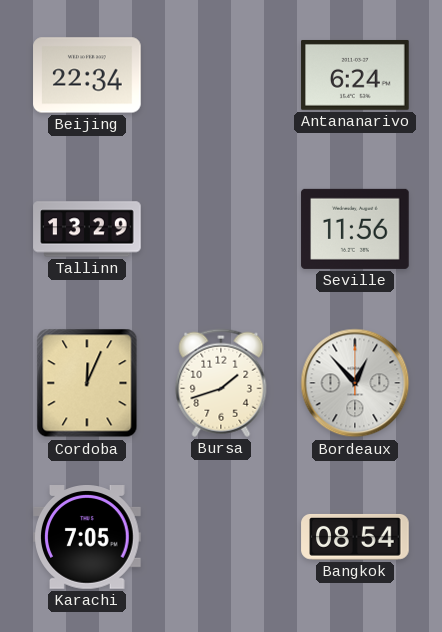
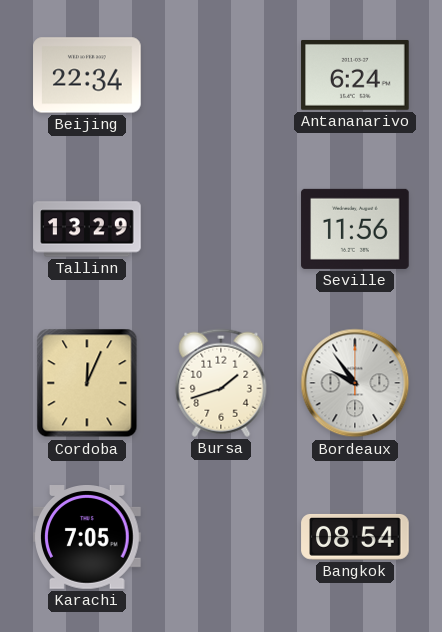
Bordeaux: 12:53 -> 9:54
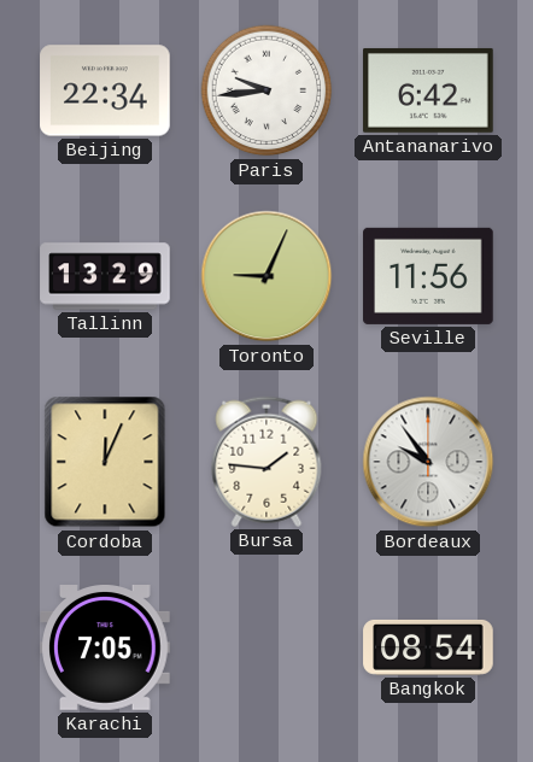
Paris: none -> 9:44
Antananarivo: 6:24 -> 6:42
Toronto: none -> 9:04
Bursa: 1:42 -> 1:46
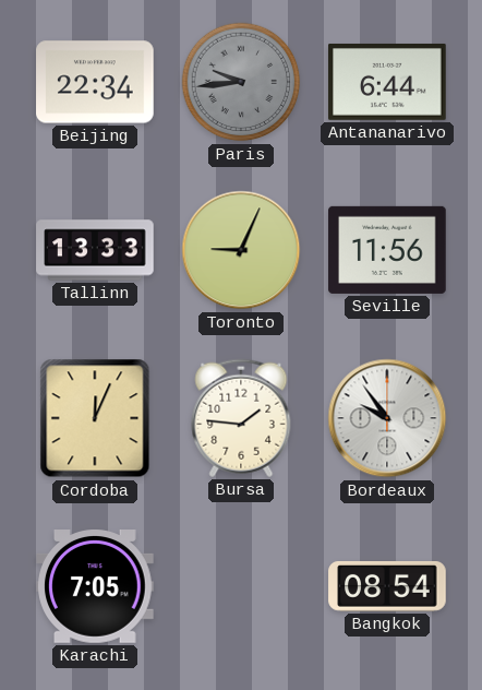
Paris dial: white -> grey
Antananarivo: 6:42 -> 6:44
Tallinn: 13:29 -> 13:33
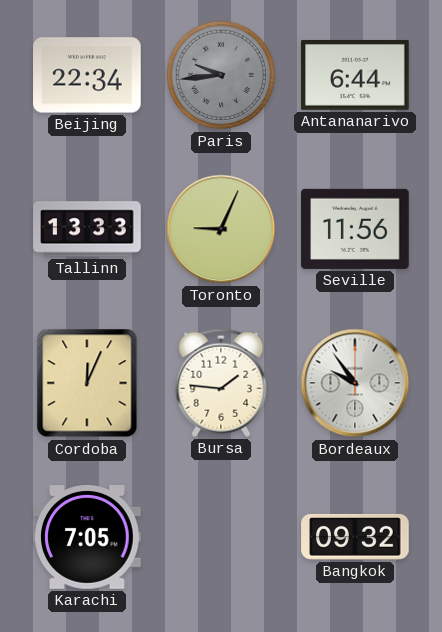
Bangkok: 08:54 -> 09:32
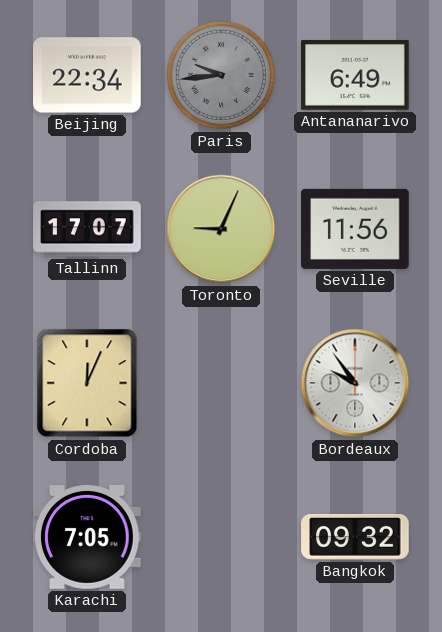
Antananarivo: 6:44 -> 6:49
Tallinn: 13:33 -> 17:07
Bursa: 1:46 -> none
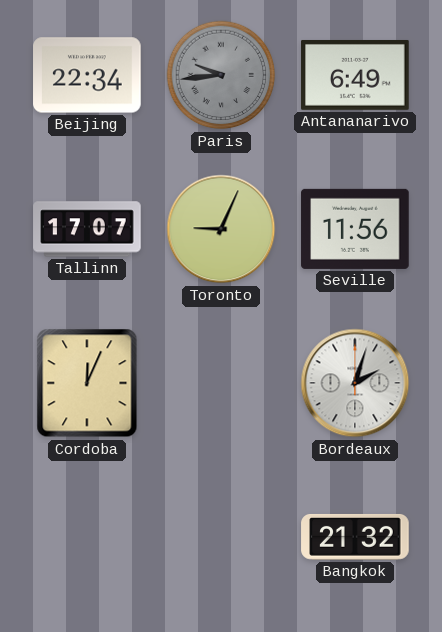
Bordeaux: 9:54 -> 2:03
Karachi: 7:05 -> none
Bangkok: 09:32 -> 21:32
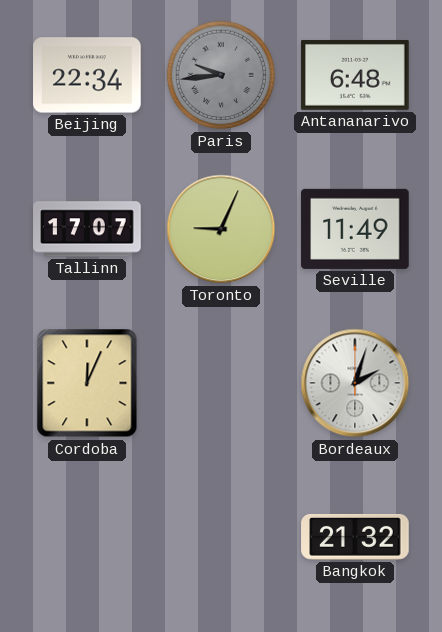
Antananarivo: 6:49 -> 6:48
Seville: 11:56 -> 11:49
